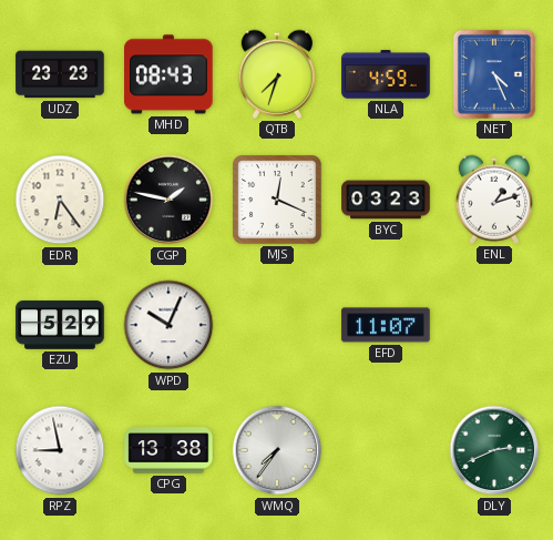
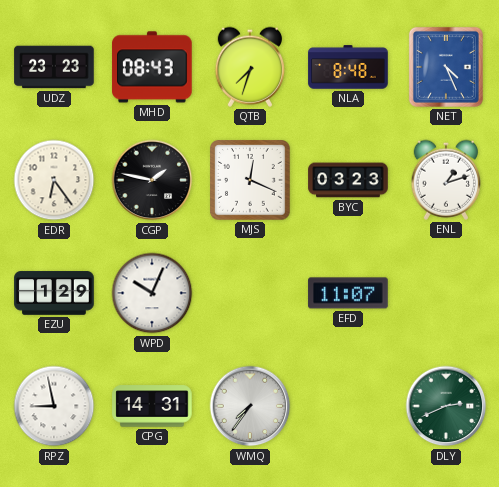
NLA: 4:59 -> 8:48
EZU: 5:29 -> 1:29
CPG: 13:38 -> 14:31
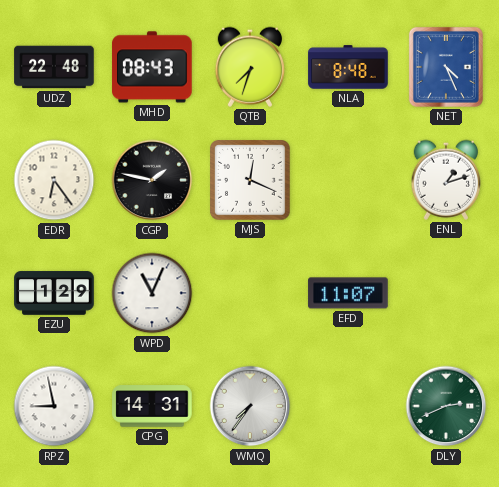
UDZ: 23:23 -> 22:48
BYC: 03:23 -> none
WPD: 10:04 -> 11:04
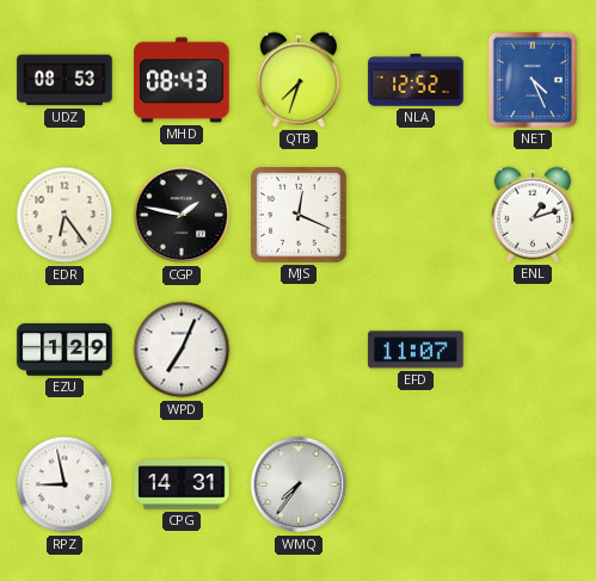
UDZ: 22:48 -> 08:53
NLA: 8:48 -> 12:52
WPD: 11:04 -> 7:04
DLY: 2:41 -> none
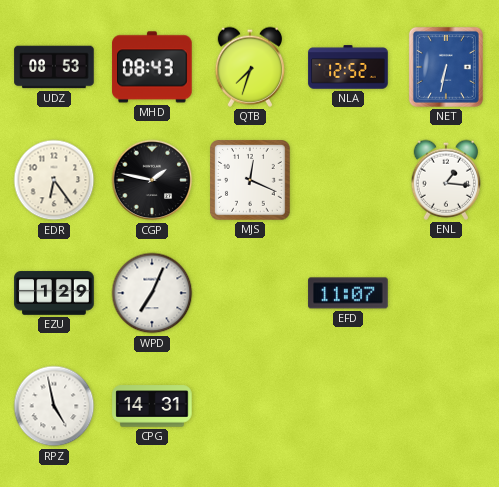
NET: 4:26 -> 6:32
ENL: 1:12 -> 1:16
RPZ: 8:58 -> 4:58
WMQ: 7:36 -> none
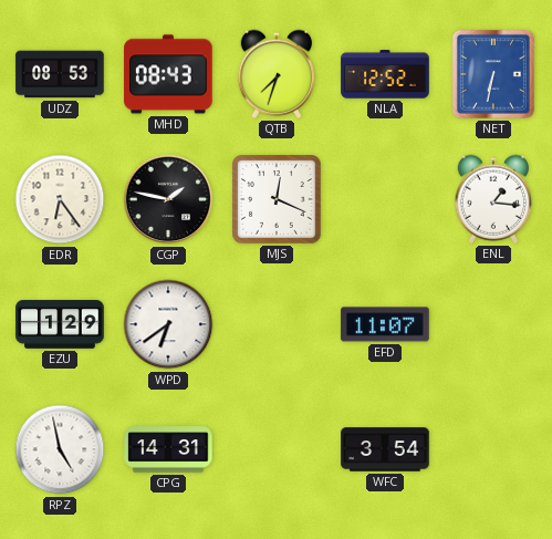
WPD: 7:04 -> 6:39
WFC: none -> 3:54
